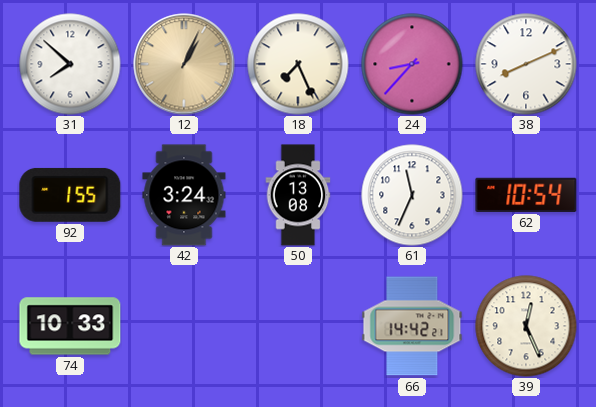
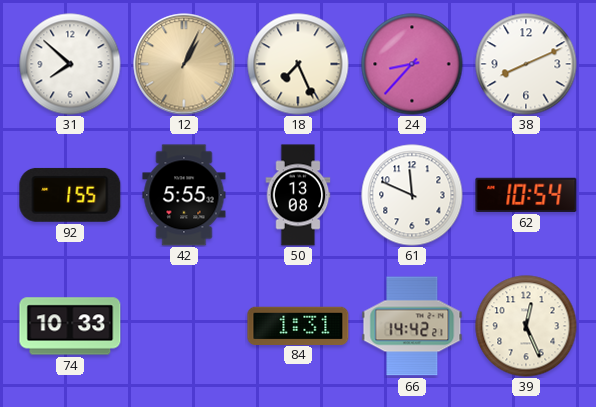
42: 3:24 -> 5:55
61: 11:34 -> 11:49
84: none -> 1:31
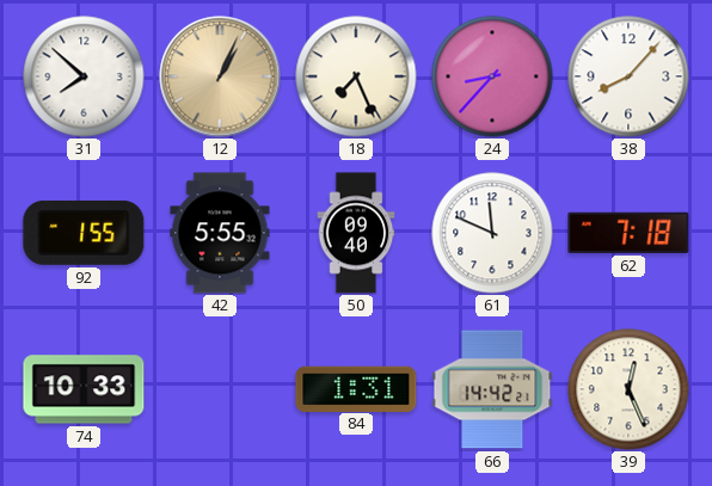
38: 8:11 -> 8:07
50: 13:08 -> 09:40
62: 10:54 -> 7:18
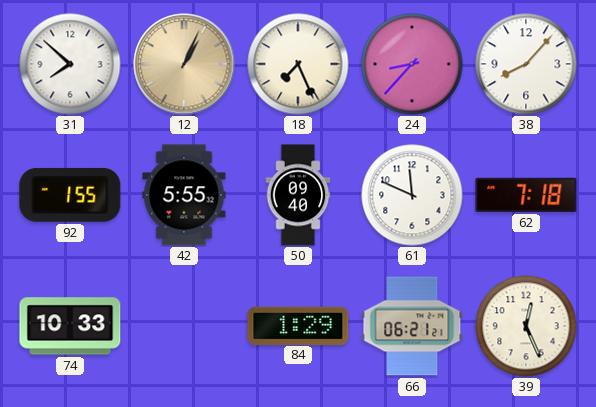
84: 1:31 -> 1:29
66: 14:42 -> 06:21
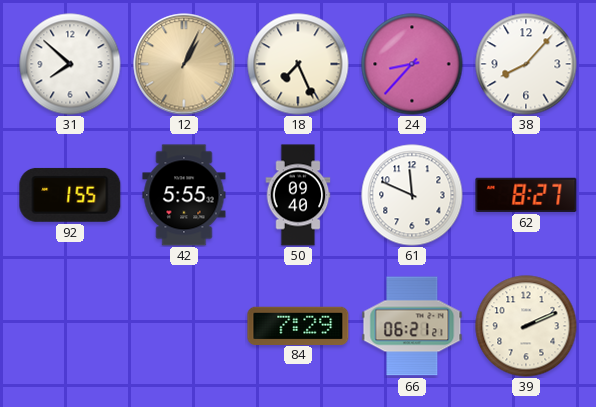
62: 7:18 -> 8:27
74: 10:33 -> none
84: 1:29 -> 7:29
39: 12:26 -> 2:11
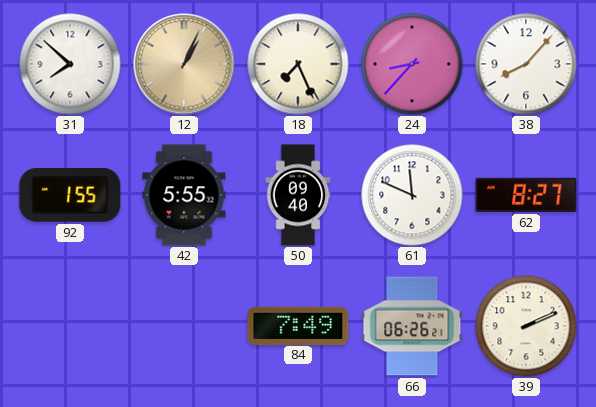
84: 7:29 -> 7:49
66: 06:21 -> 06:26
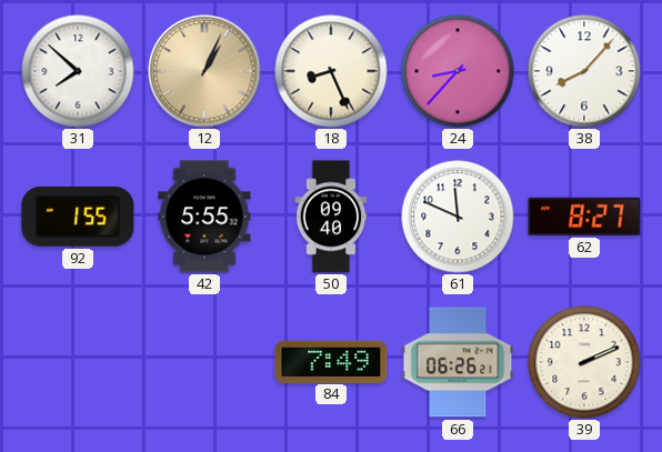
18: 7:26 -> 8:26
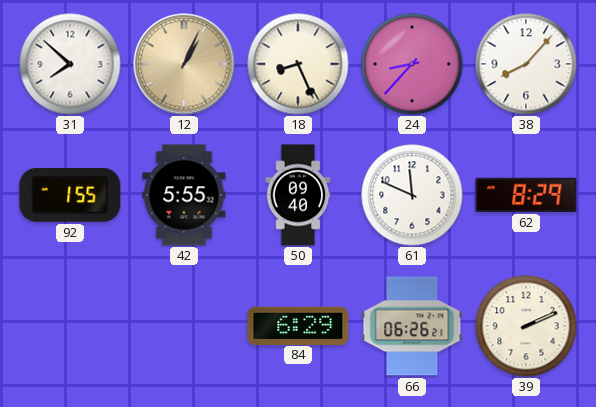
62: 8:27 -> 8:29
84: 7:49 -> 6:29
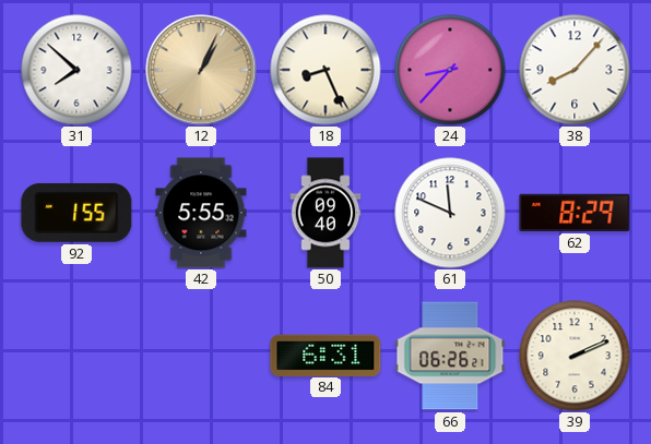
84: 6:29 -> 6:31
